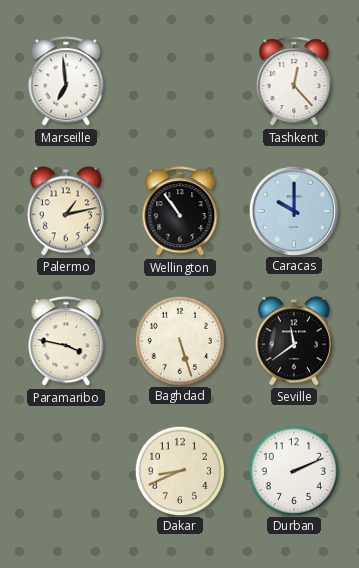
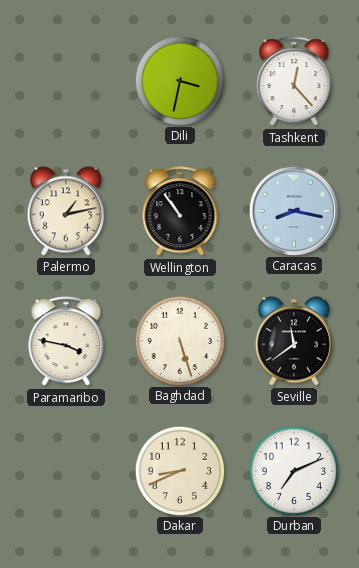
Marseille: 6:59 -> none
Dili: none -> 3:32
Caracas: 10:00 -> 8:17
Durban: 2:11 -> 7:11
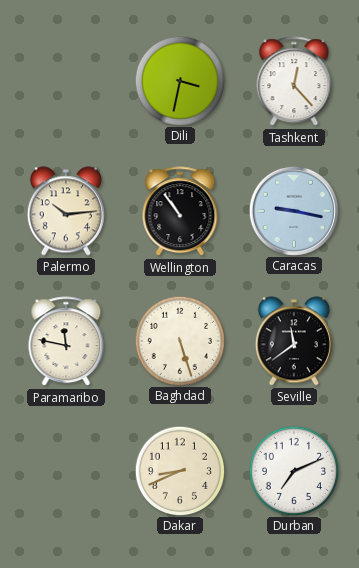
Palermo: 1:13 -> 10:14
Caracas: 8:17 -> 9:17
Paramaribo: 3:47 -> 11:47
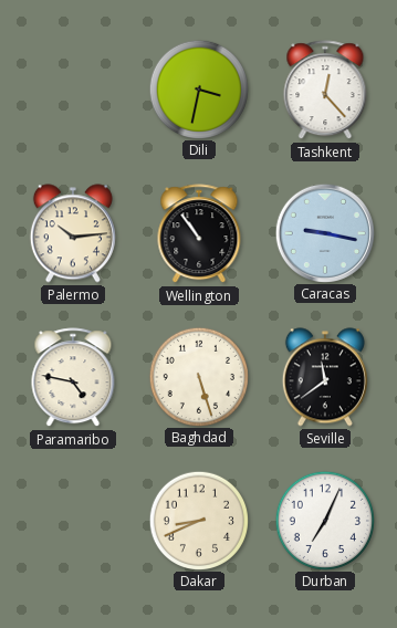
Paramaribo: 11:47 -> 4:47
Durban: 7:11 -> 7:04
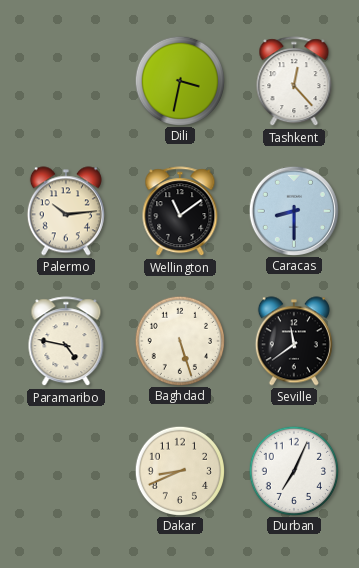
Wellington: 10:54 -> 11:09
Caracas: 9:17 -> 8:30
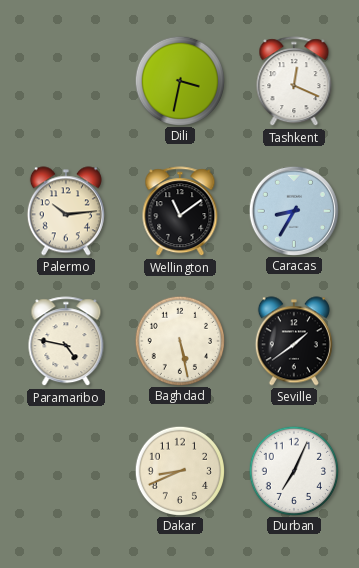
Tashkent: 12:23 -> 12:19
Caracas: 8:30 -> 8:35
Baghdad: 5:27 -> 5:28
Seville: 11:39 -> 1:39
